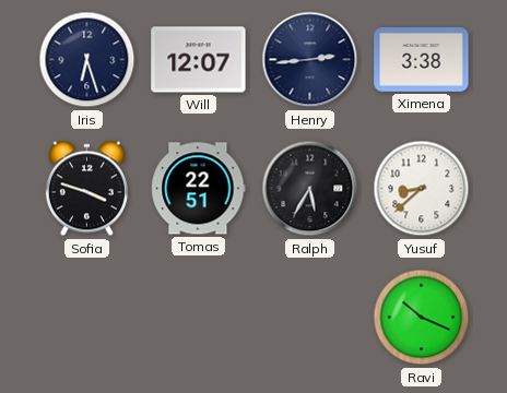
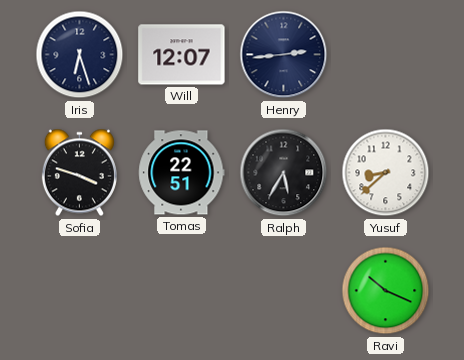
Ximena: 3:38 -> none
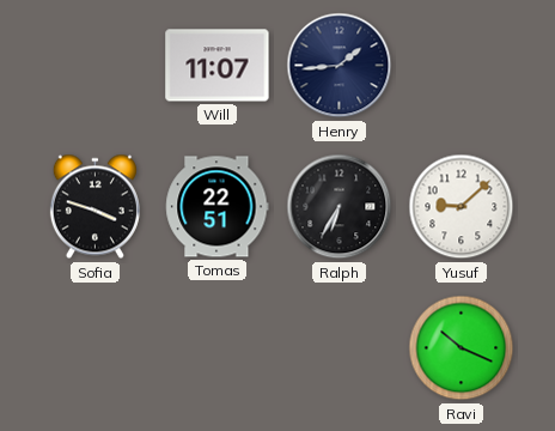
Iris: 6:27 -> none
Will: 12:07 -> 11:07
Henry: 2:44 -> 1:44
Ralph: 5:35 -> 6:35
Yusuf: 8:38 -> 9:08
